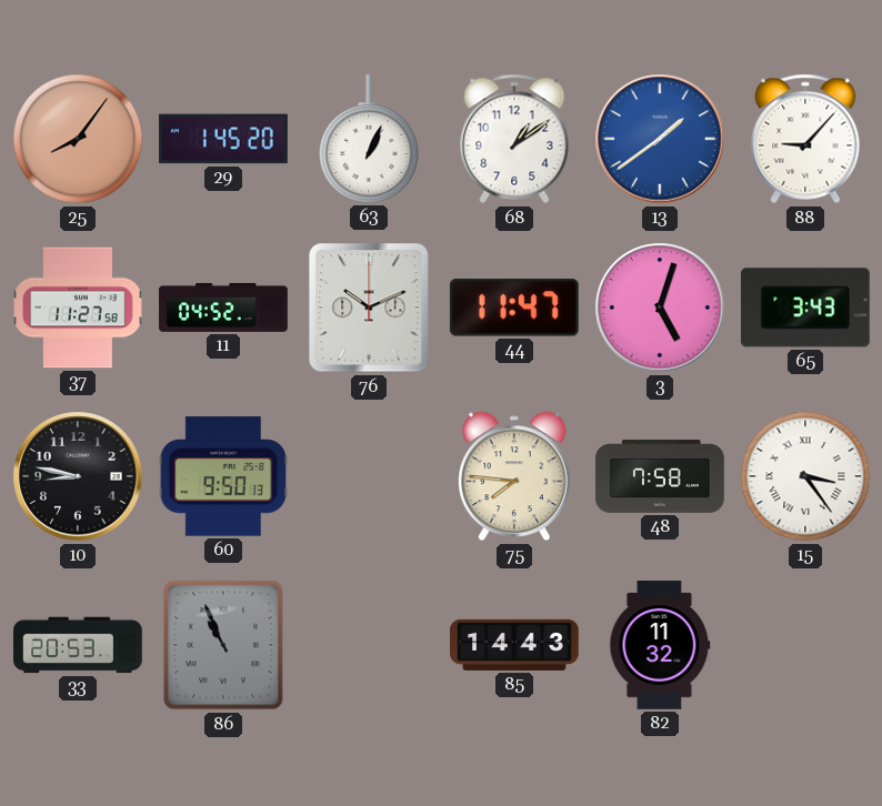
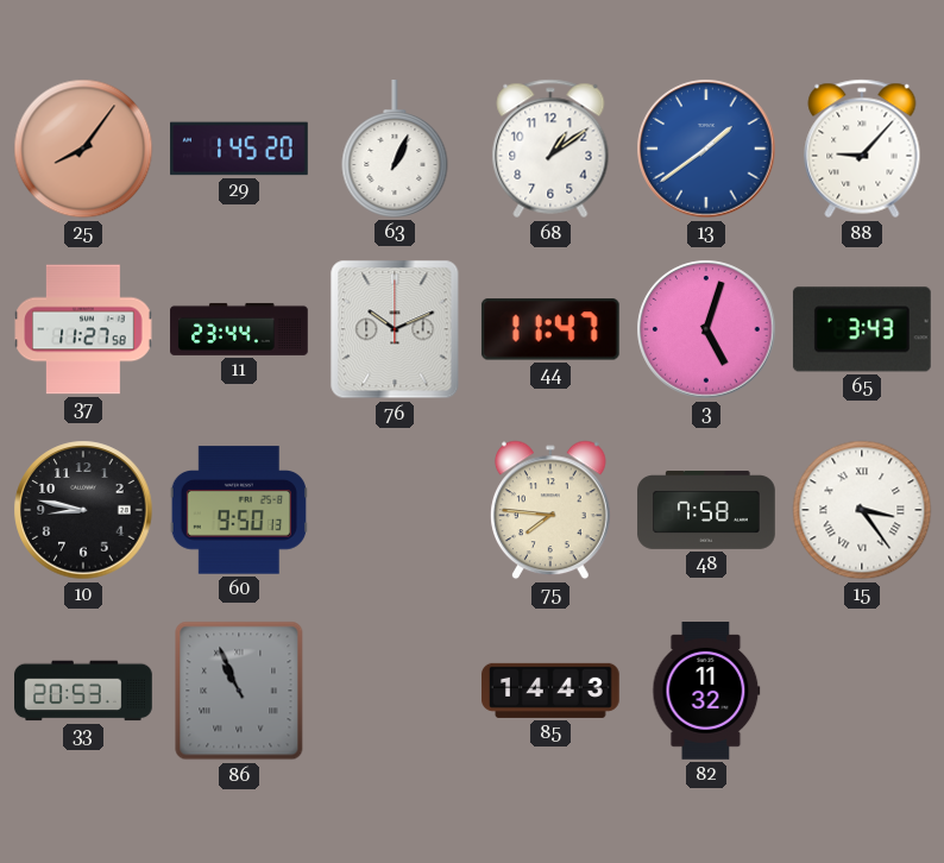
11: 04:52 -> 23:44
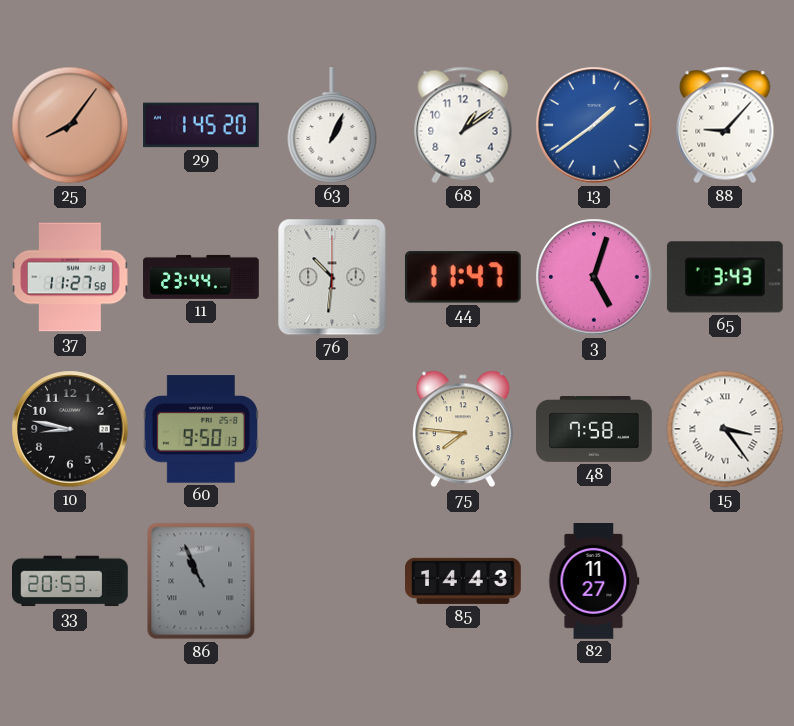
76: 10:11 -> 10:31
82: 11:32 -> 11:27
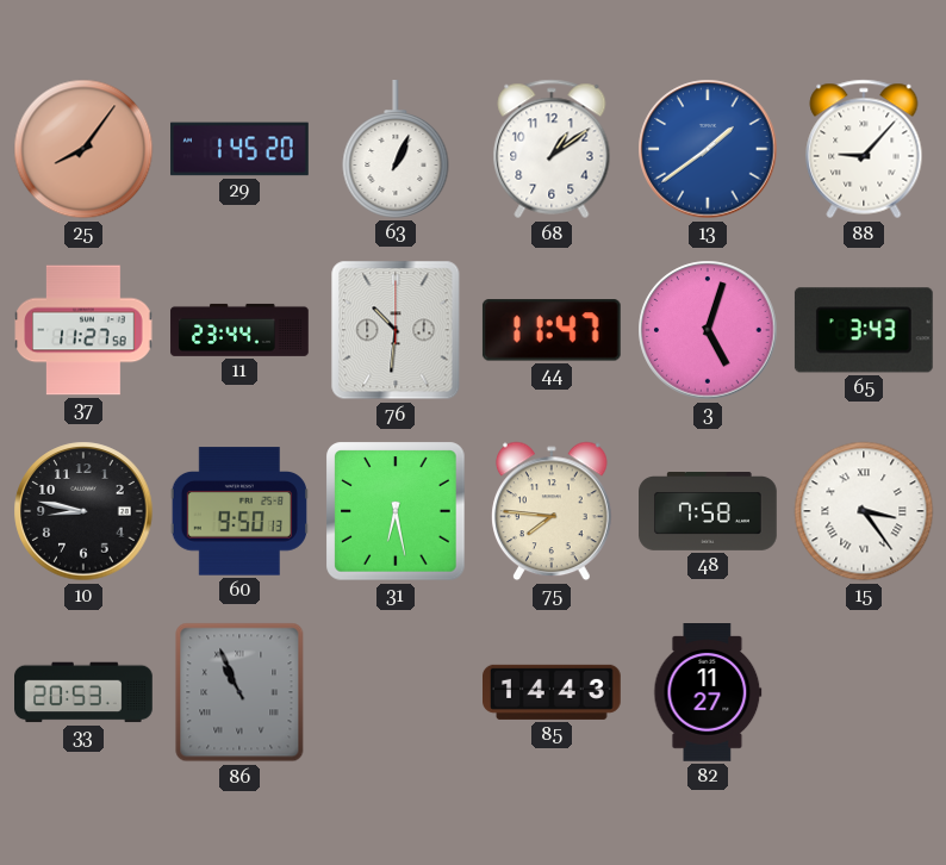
31: none -> 6:28
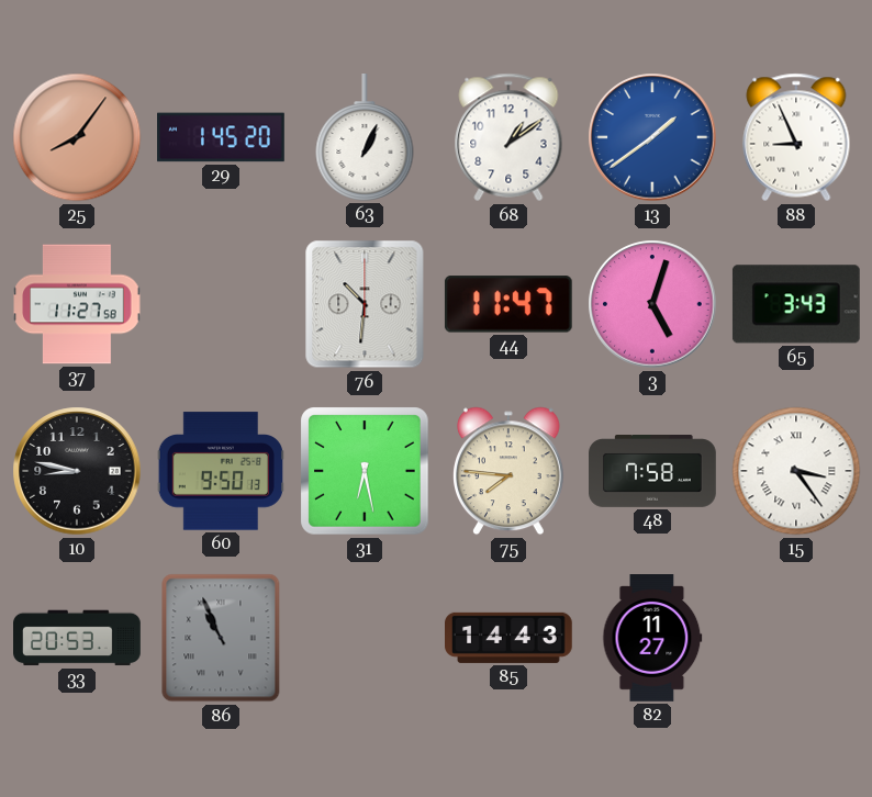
88: 9:07 -> 8:56
11: 23:44 -> none
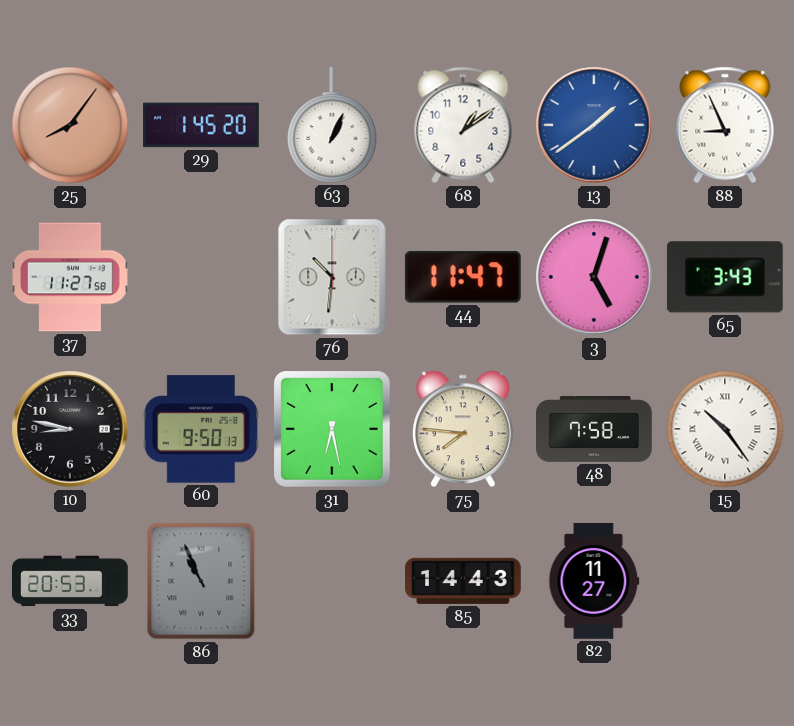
15: 3:24 -> 10:24
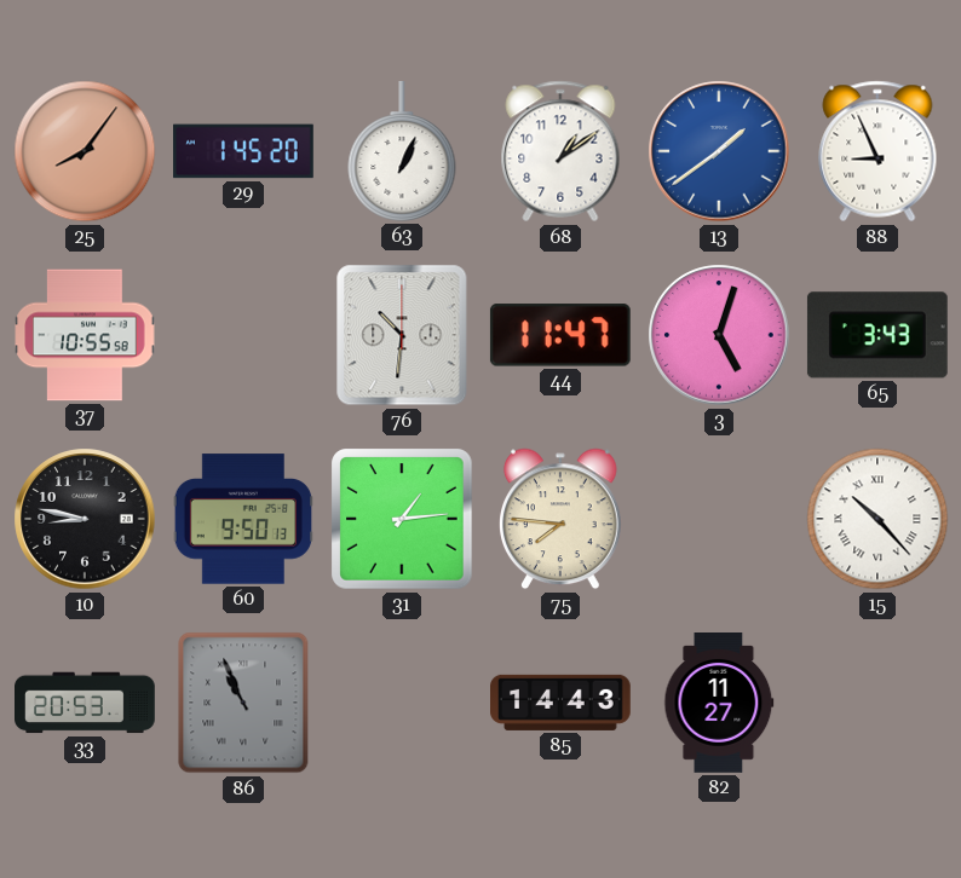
37: 11:27 -> 10:55
31: 6:28 -> 1:14
48: 7:58 -> none
15: 10:24 -> 10:23
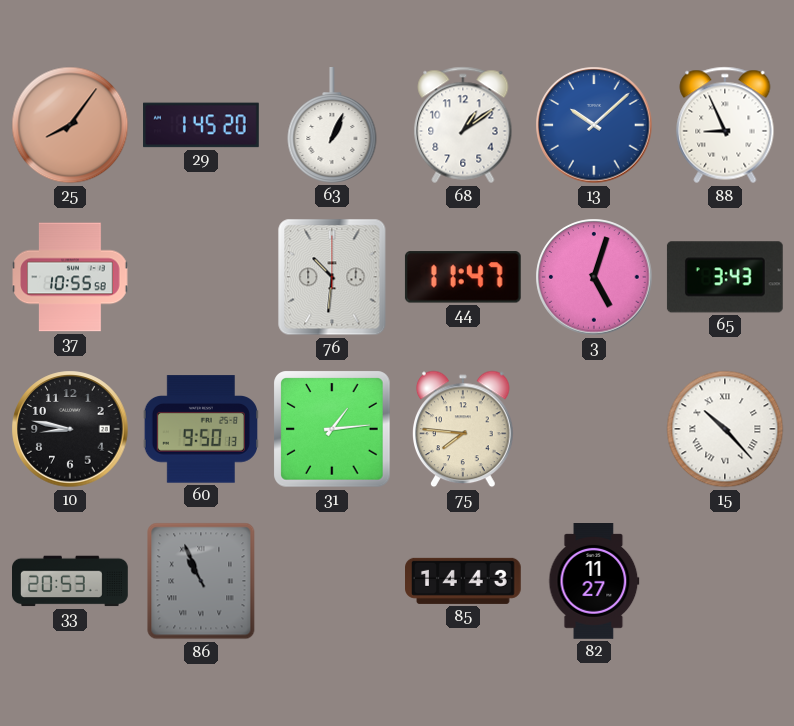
13: 1:39 -> 10:08
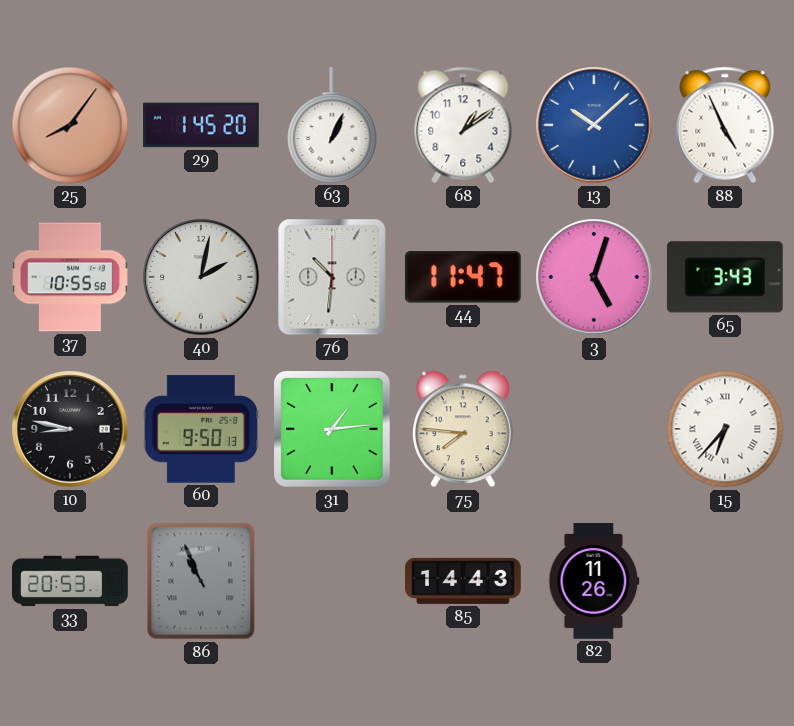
88: 8:56 -> 4:56
40: none -> 2:02
15: 10:23 -> 6:37
82: 11:27 -> 11:26
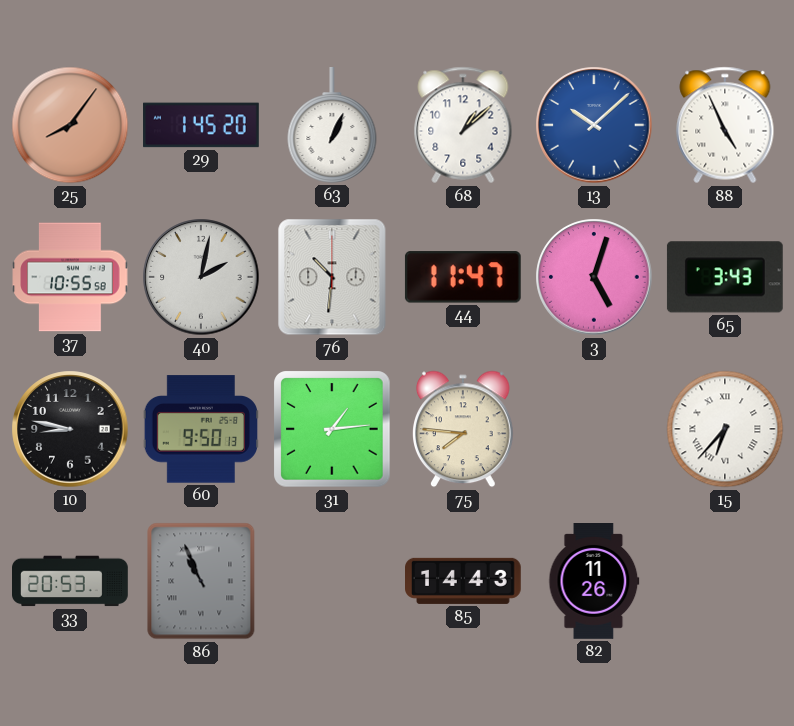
68: 1:09 -> 1:08
